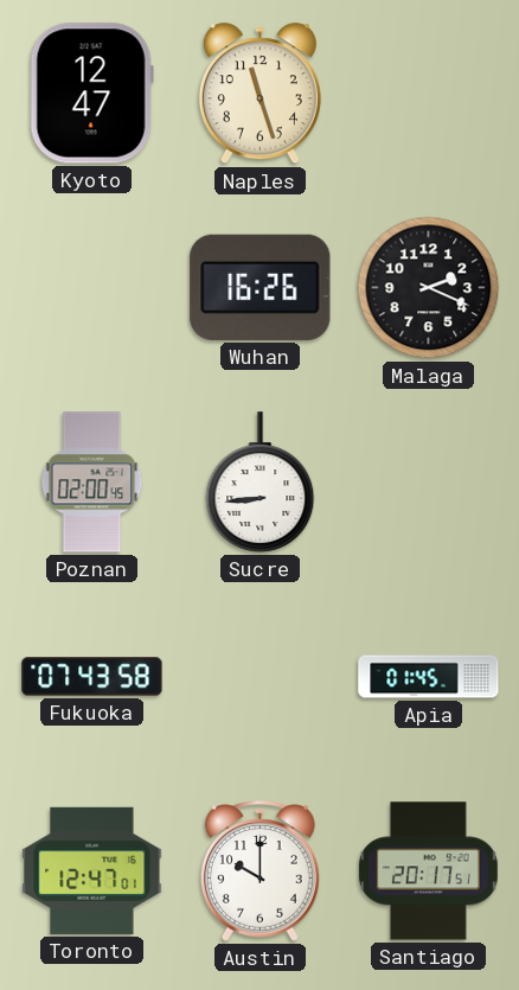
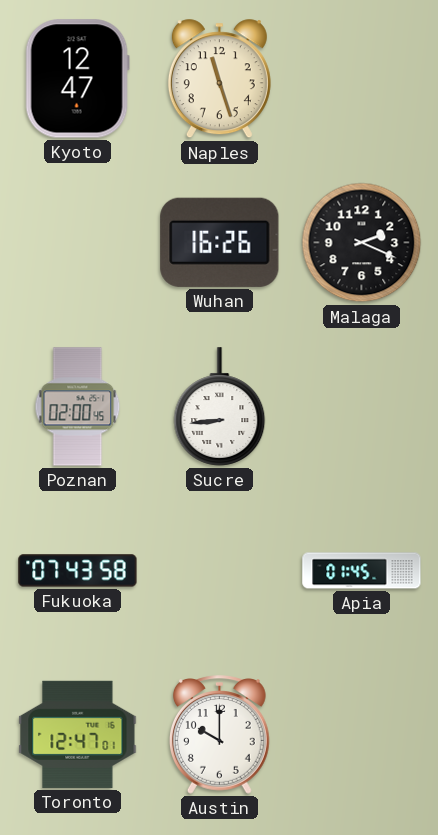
Santiago: 20:17 -> none
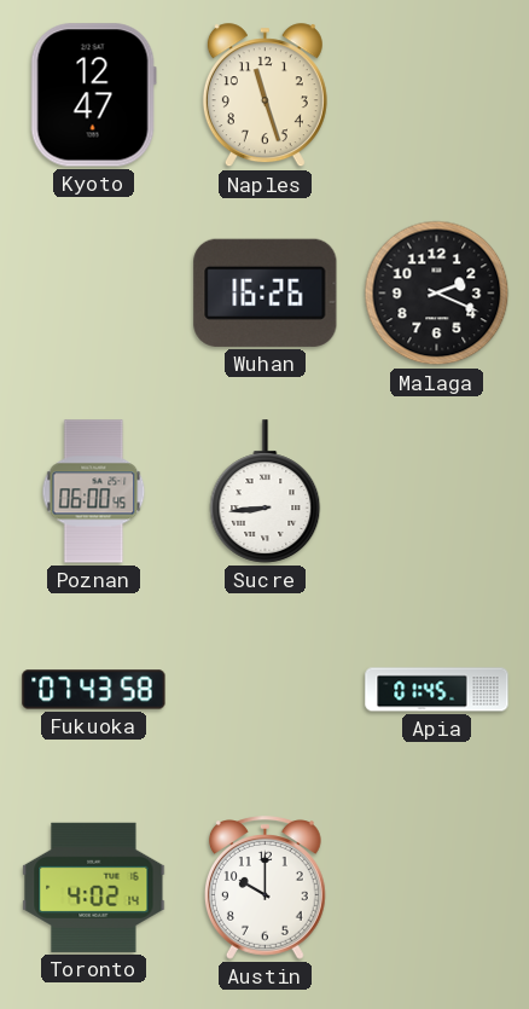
Poznan: 02:00 -> 06:00
Toronto: 12:47 -> 4:02
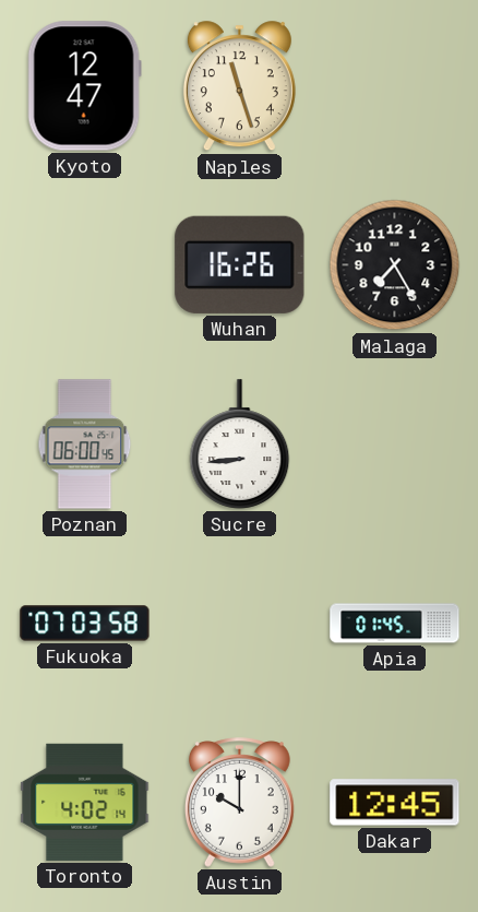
Malaga: 2:19 -> 7:25
Fukuoka: 07:43 -> 07:03
Dakar: none -> 12:45
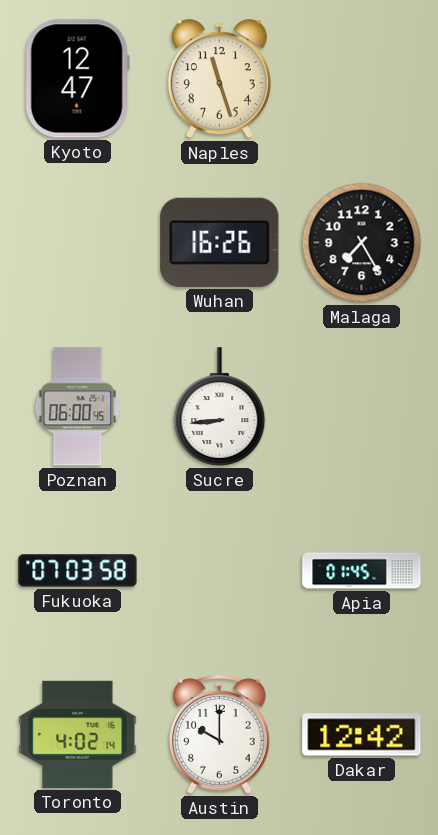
Dakar: 12:45 -> 12:42
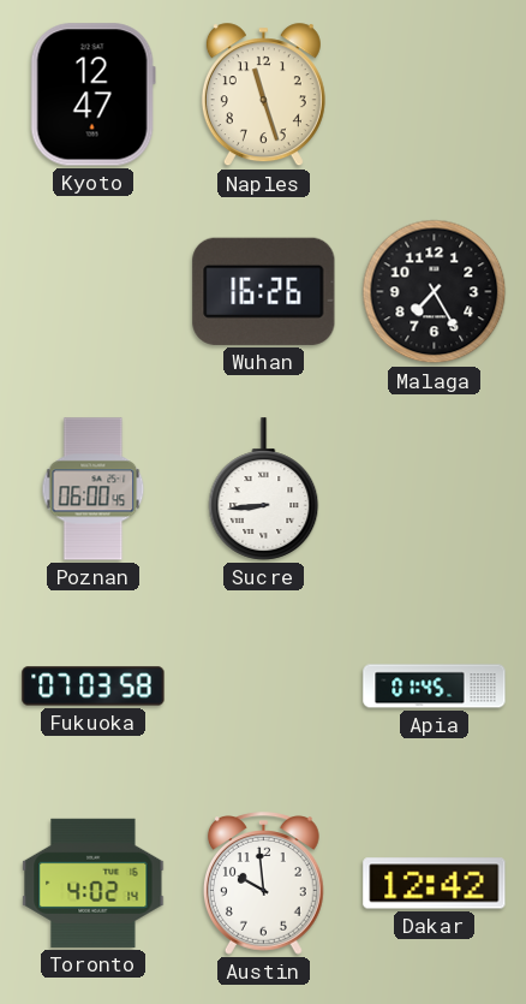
Austin: 10:00 -> 9:59
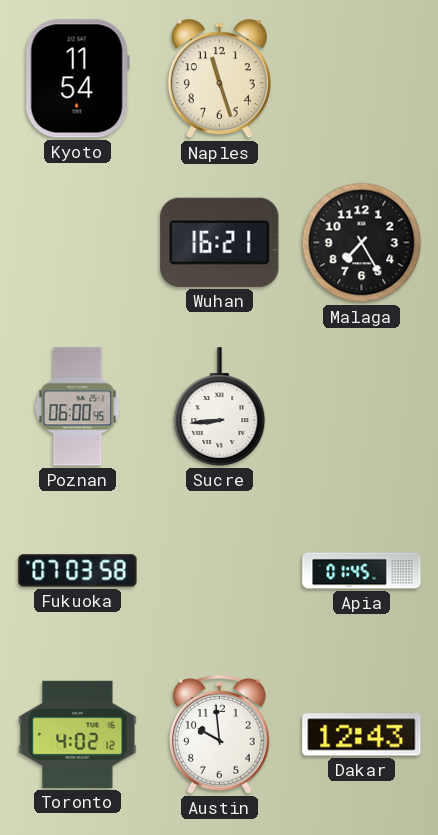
Kyoto: 12:47 -> 11:54
Wuhan: 16:26 -> 16:21
Toronto: 4:02:14 -> 4:02:12
Dakar: 12:42 -> 12:43
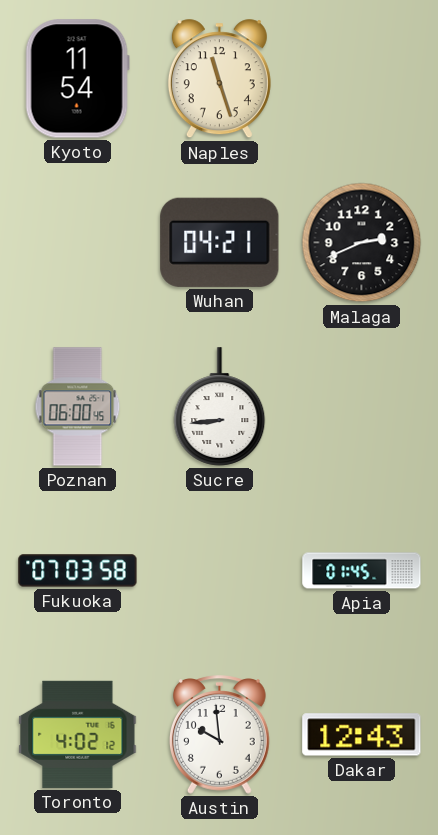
Wuhan: 16:21 -> 04:21
Malaga: 7:25 -> 2:41
